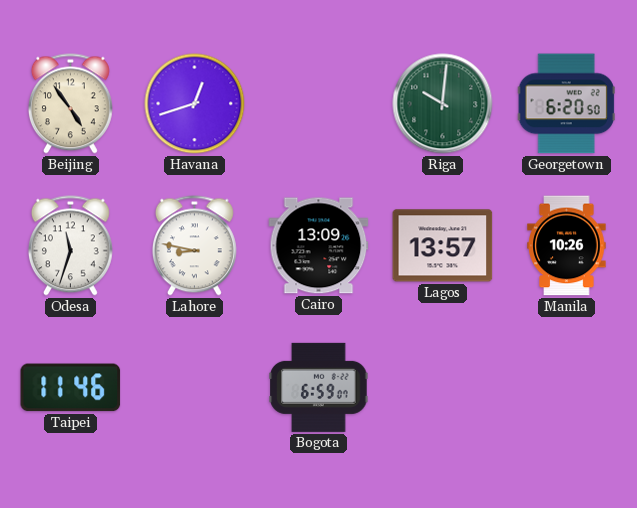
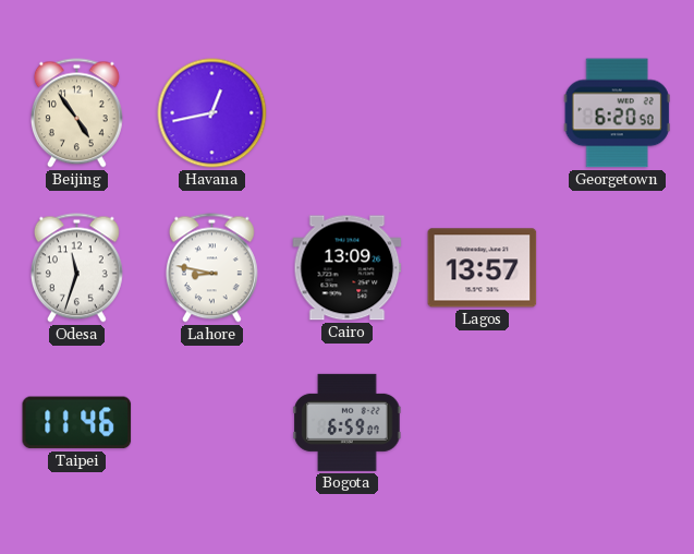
Havana: 12:42 -> 12:43
Riga: 10:01 -> none
Manila: 10:26 -> none
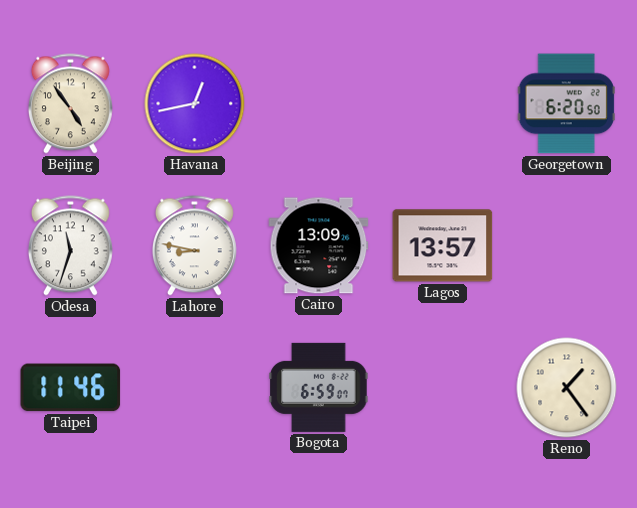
Reno: none -> 1:24
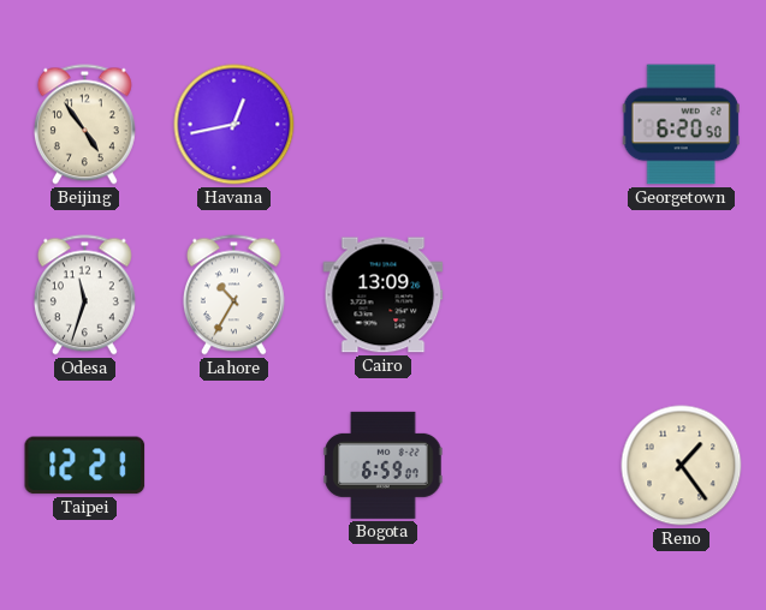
Lahore: 8:47 -> 10:35
Lagos: 13:57 -> none
Taipei: 11:46 -> 12:21
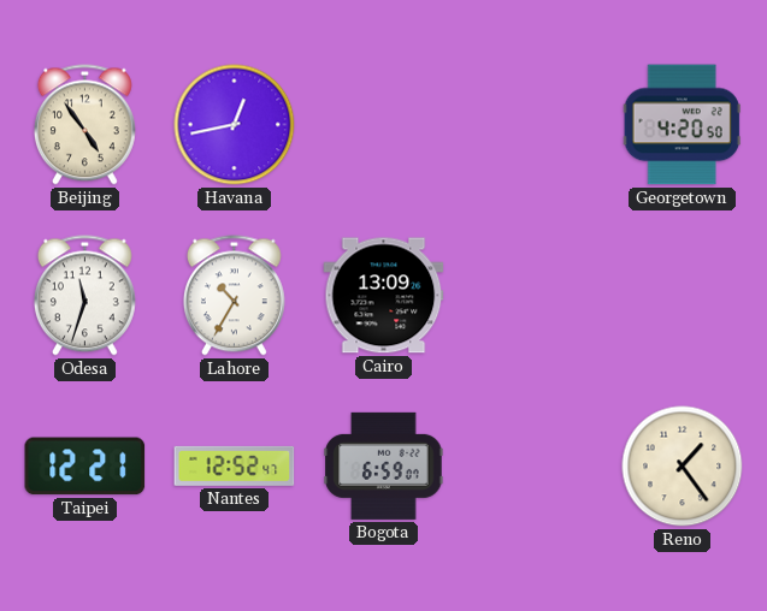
Georgetown: 6:20 -> 4:20
Nantes: none -> 12:52
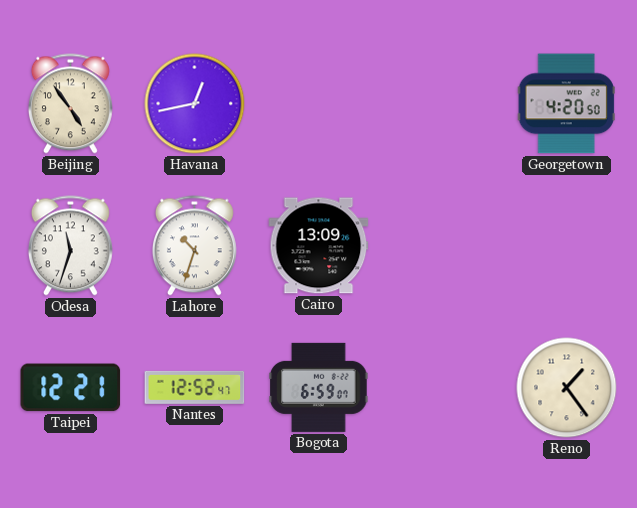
Lahore: 10:35 -> 10:33
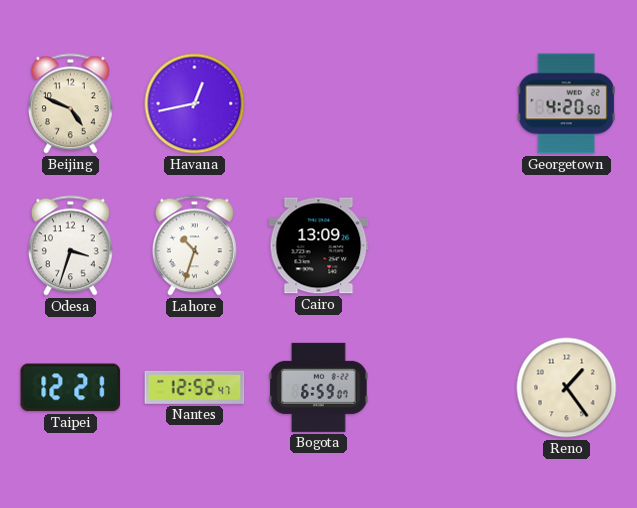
Beijing: 4:54 -> 4:49
Odesa: 11:33 -> 3:33
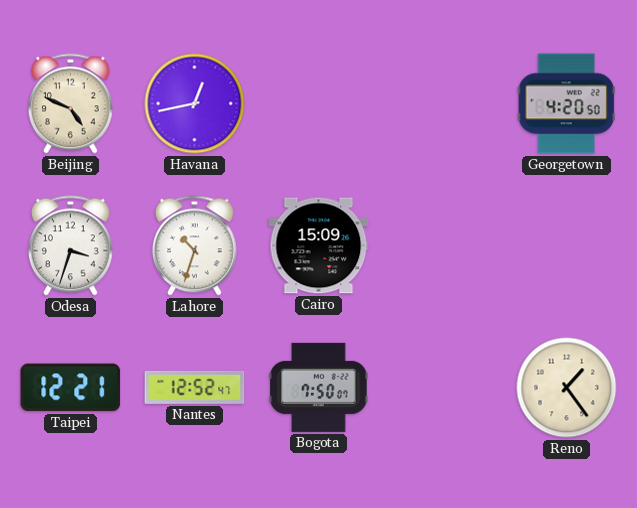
Cairo: 13:09 -> 15:09
Bogota: 6:59 -> 7:50
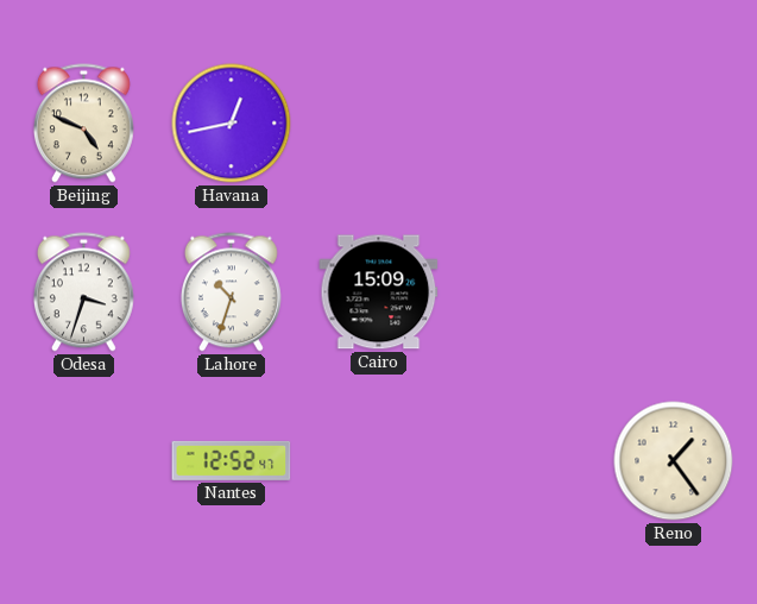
Georgetown: 4:20 -> none
Taipei: 12:21 -> none
Bogota: 7:50 -> none
